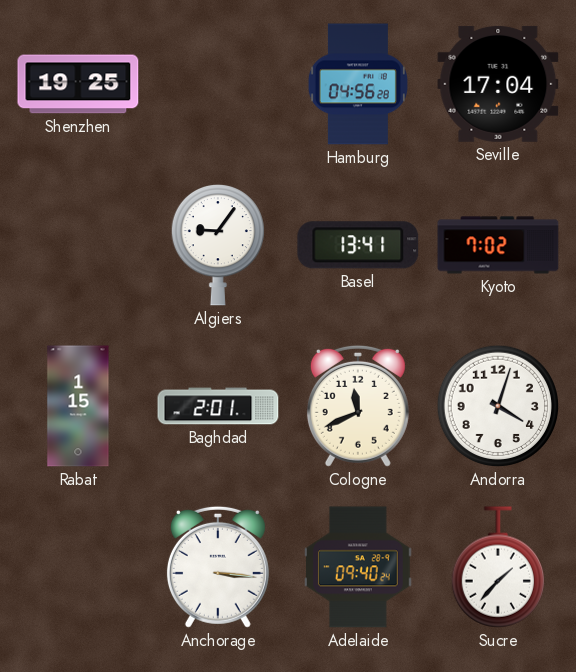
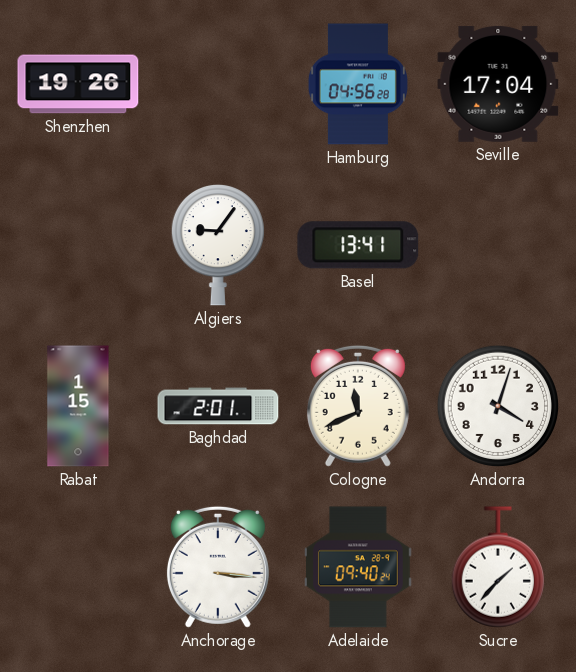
Shenzhen: 19:25 -> 19:26
Kyoto: 7:02 -> none
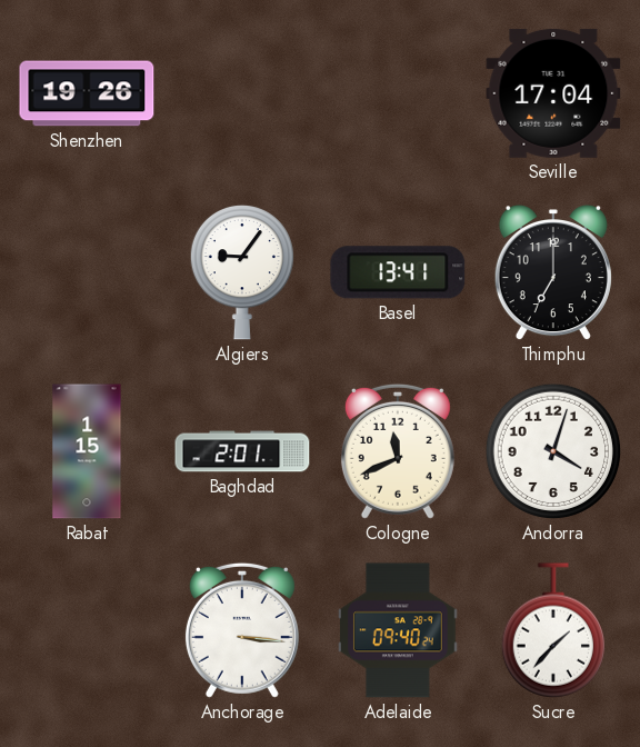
Hamburg: 04:56 -> none
Thimphu: none -> 7:00
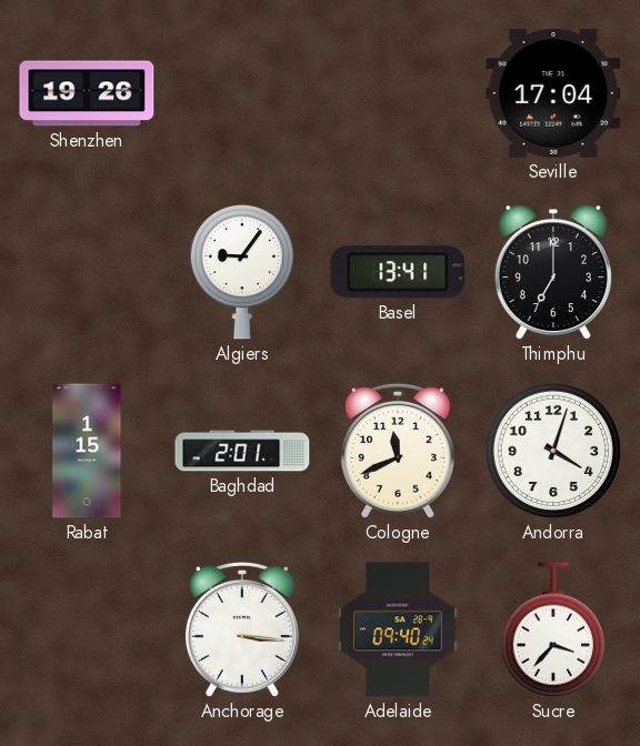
Sucre: 1:37 -> 3:37
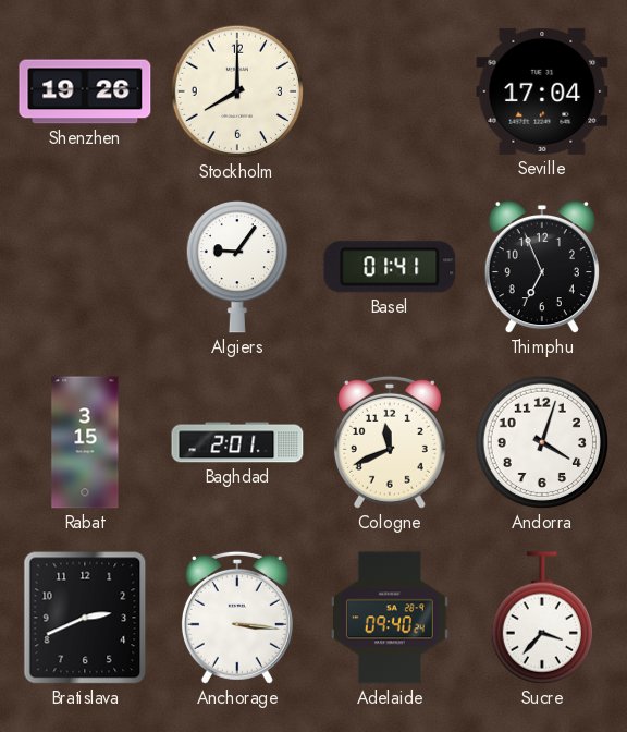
Stockholm: none -> 8:00
Basel: 13:41 -> 01:41
Thimphu: 7:00 -> 6:56
Rabat: 1:15 -> 3:15
Bratislava: none -> 2:41
